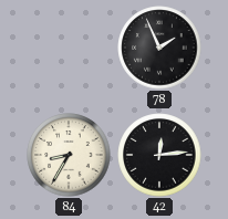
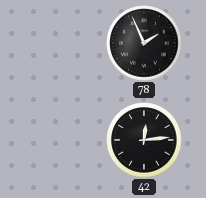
84: 8:35 -> none
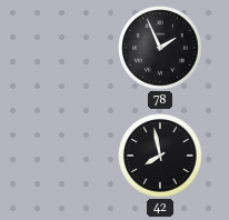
42: 12:14 -> 7:58
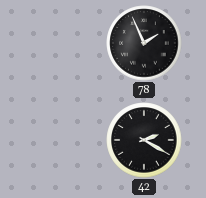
42: 7:58 -> 2:20
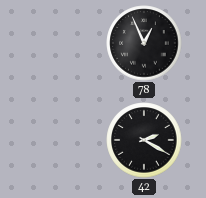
78: 1:56 -> 12:56
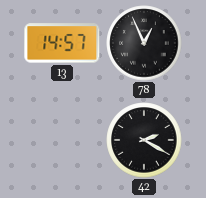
13: none -> 14:57
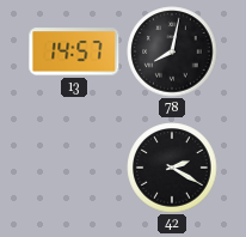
78: 12:56 -> 8:02
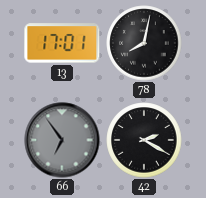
13: 14:57 -> 17:01
66: none -> 6:54
